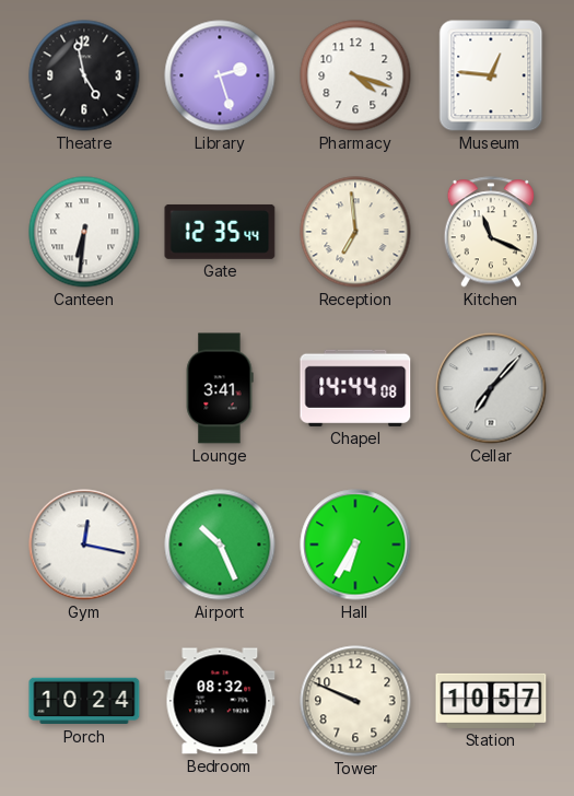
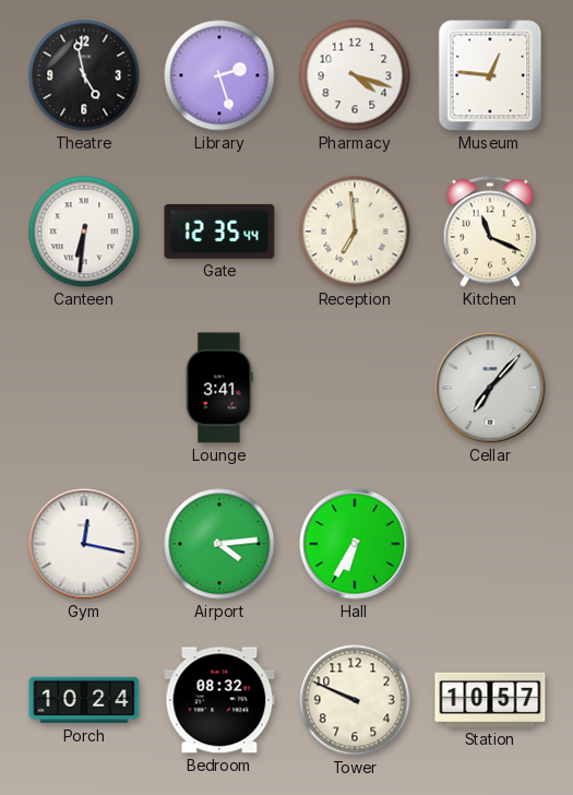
Chapel: 14:44 -> none
Airport: 10:26 -> 4:14
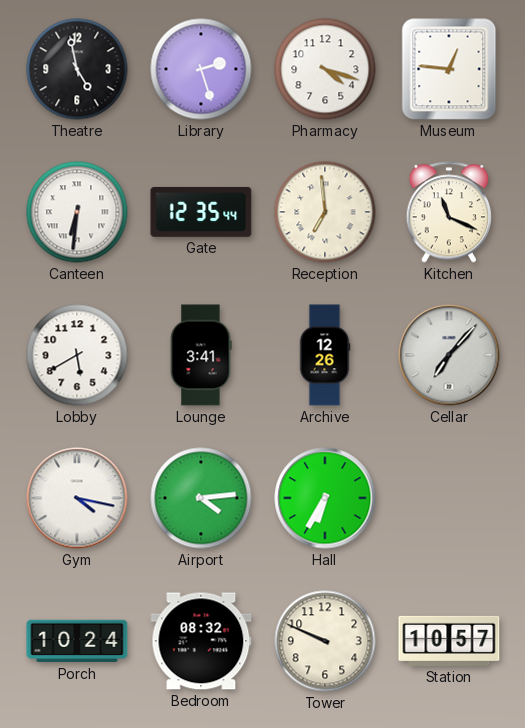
Lobby: none -> 5:40
Archive: none -> 12:26
Gym: 12:17 -> 4:17
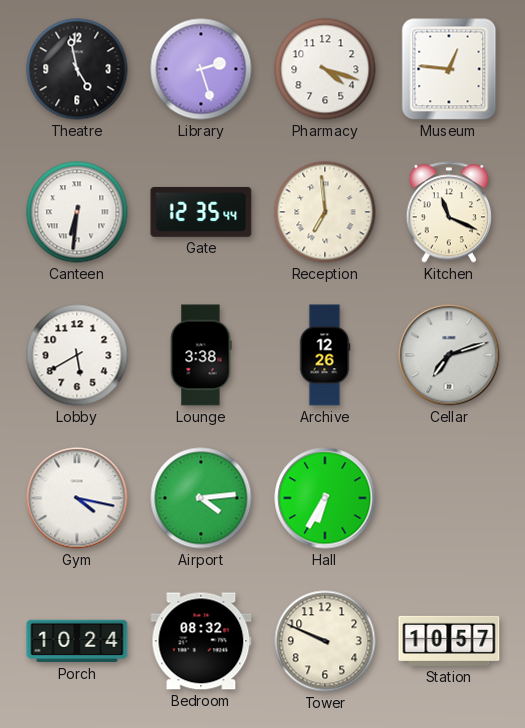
Lounge: 3:41 -> 3:38
Cellar: 7:07 -> 7:12
